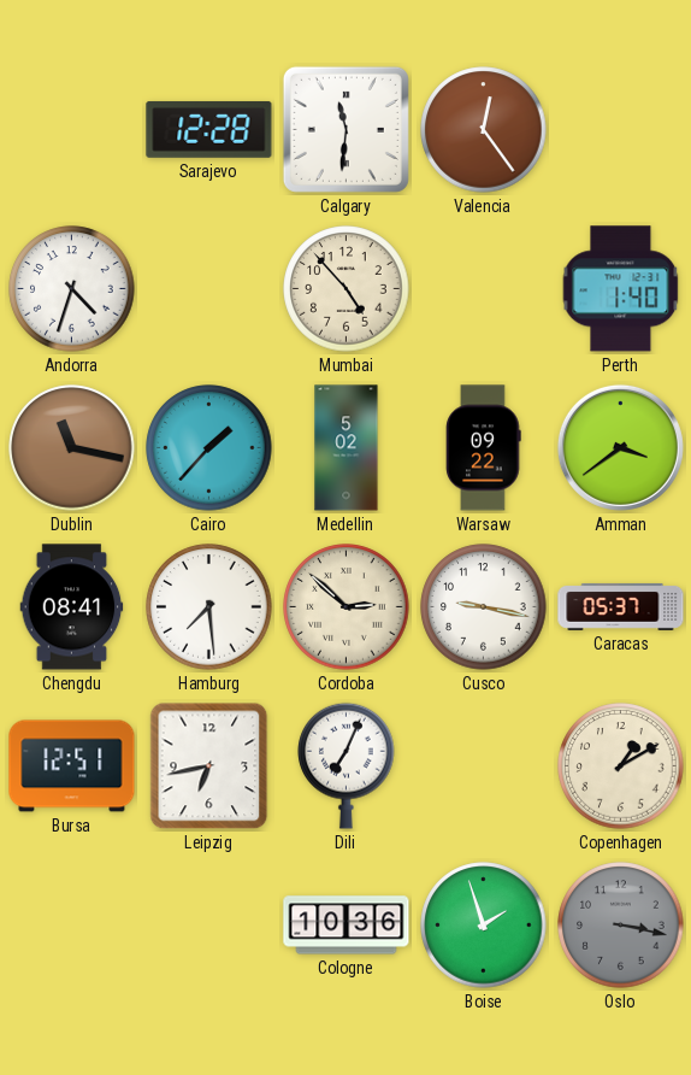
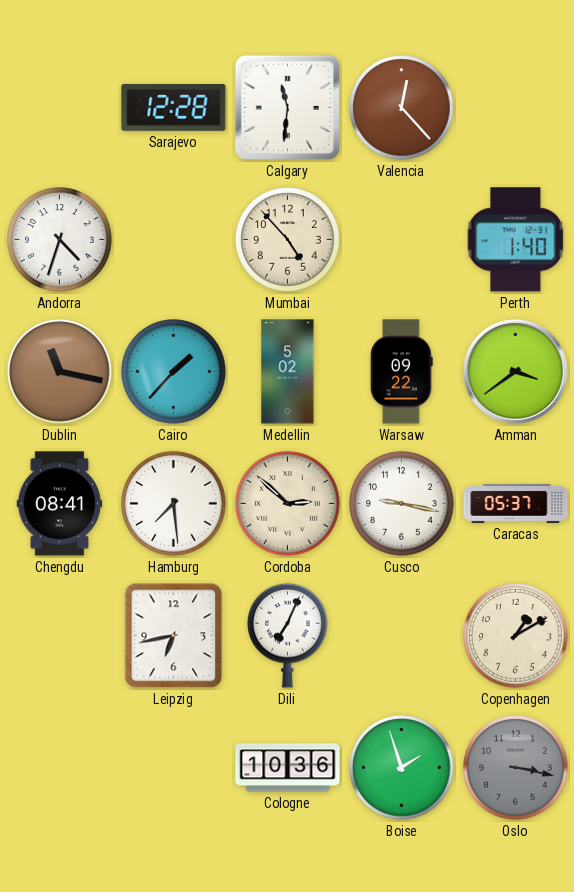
Valencia: 12:24 -> 12:23
Bursa: 12:51 -> none
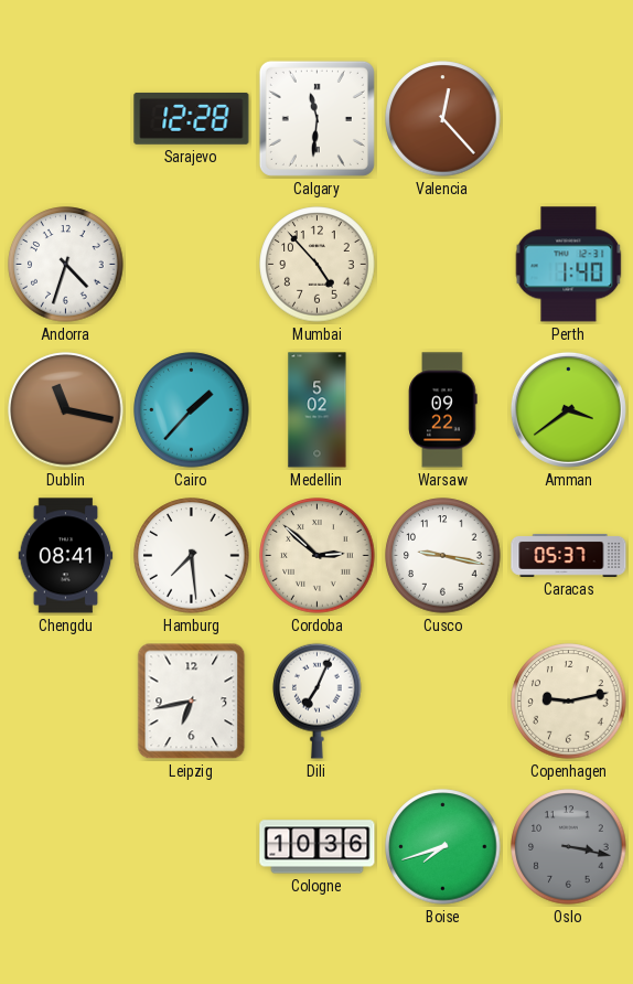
Copenhagen: 1:10 -> 9:13
Boise: 1:57 -> 7:42
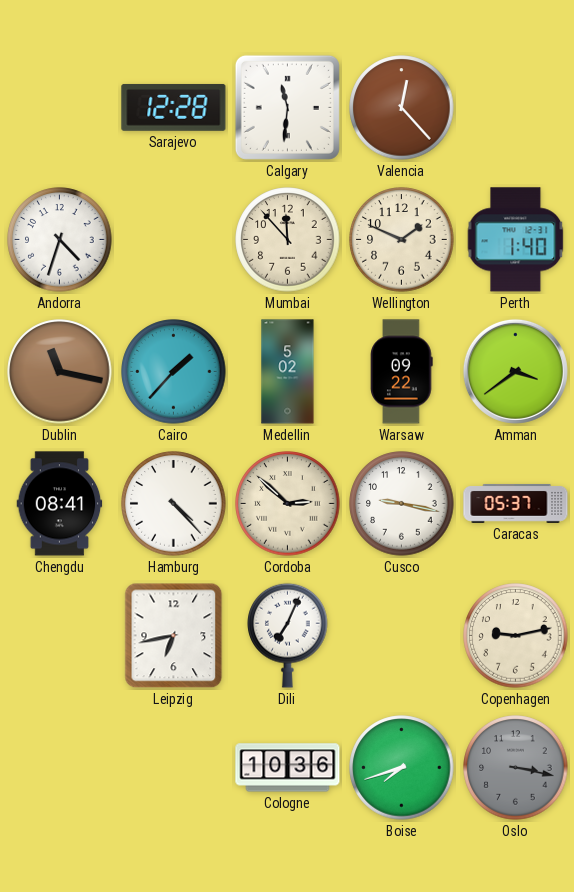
Mumbai: 4:53 -> 11:53
Wellington: none -> 1:49
Hamburg: 7:29 -> 4:23
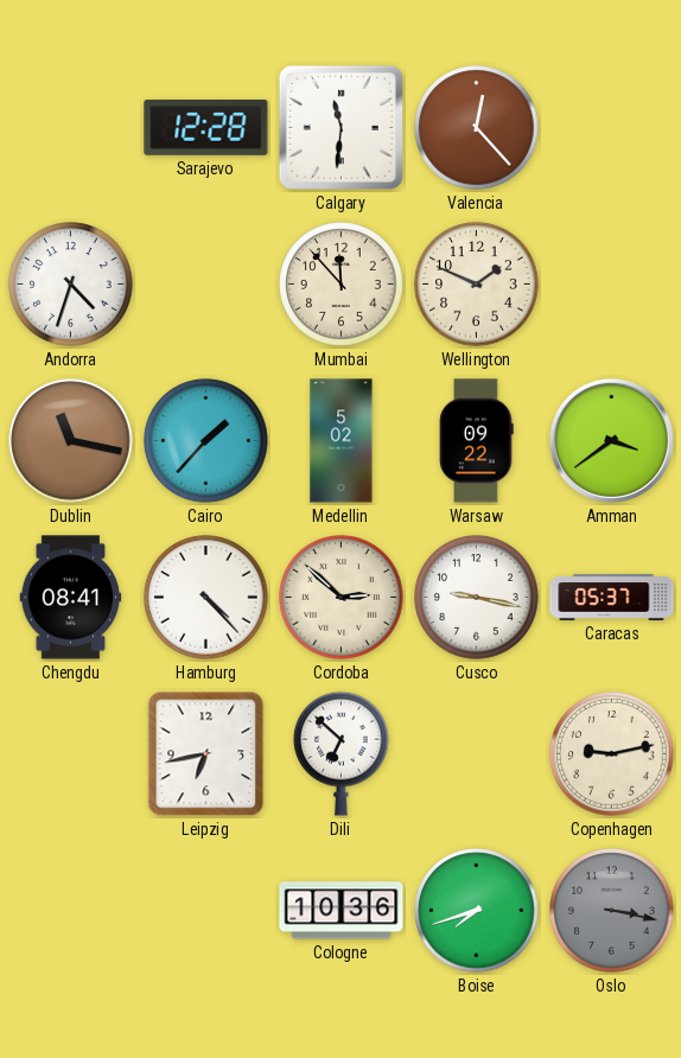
Perth: 1:40 -> none
Dili: 7:04 -> 6:52
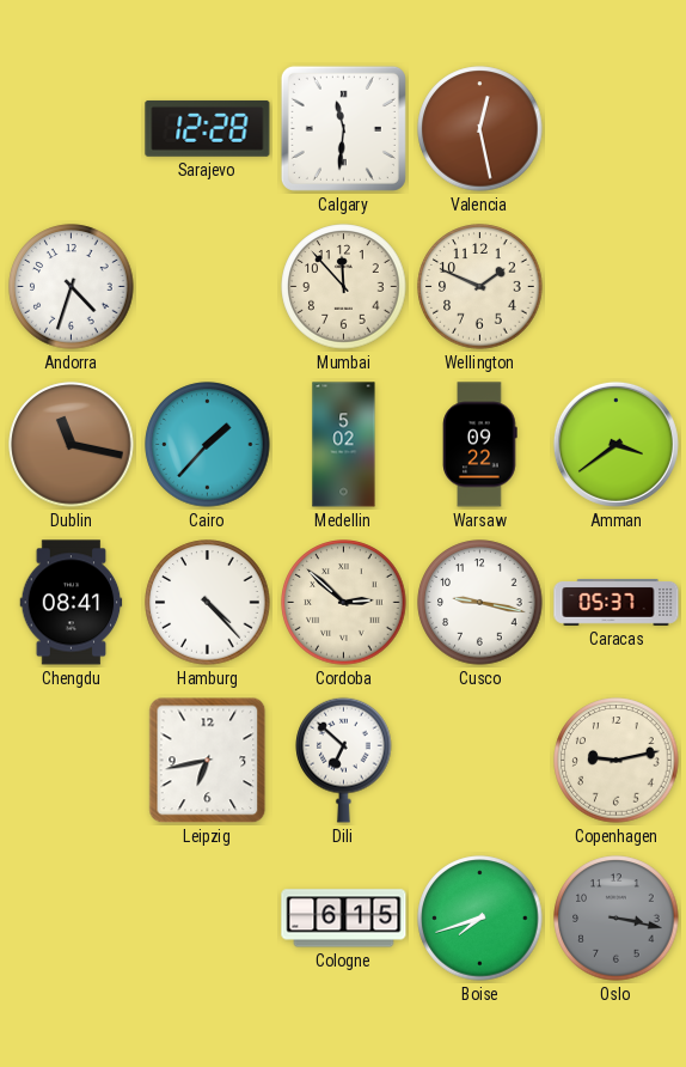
Valencia: 12:23 -> 12:28
Cologne: 10:36 -> 6:15
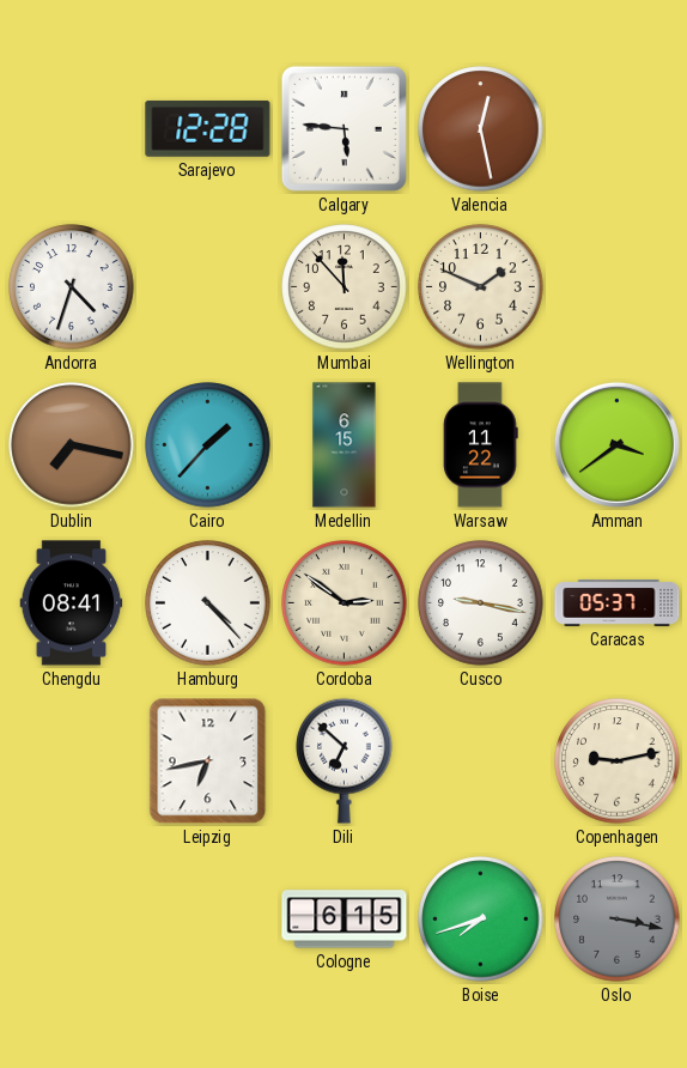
Calgary: 11:31 -> 5:46
Dublin: 11:17 -> 7:17
Medellin: 5:02 -> 6:15
Warsaw: 09:22 -> 11:22
Cordoba: 2:52 -> 2:51
